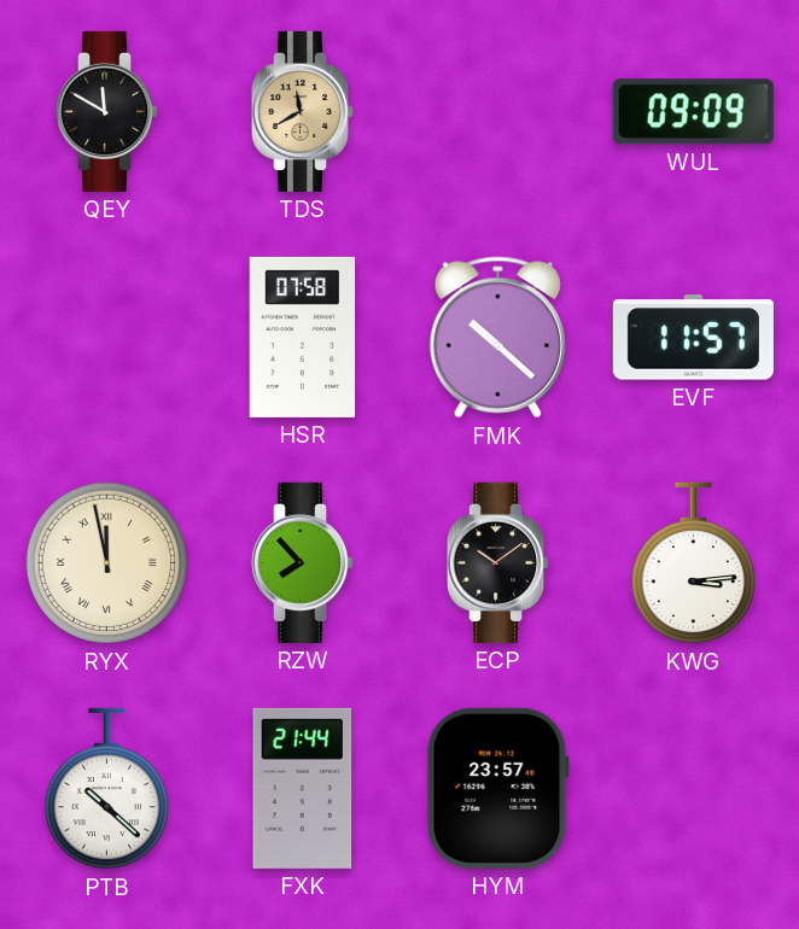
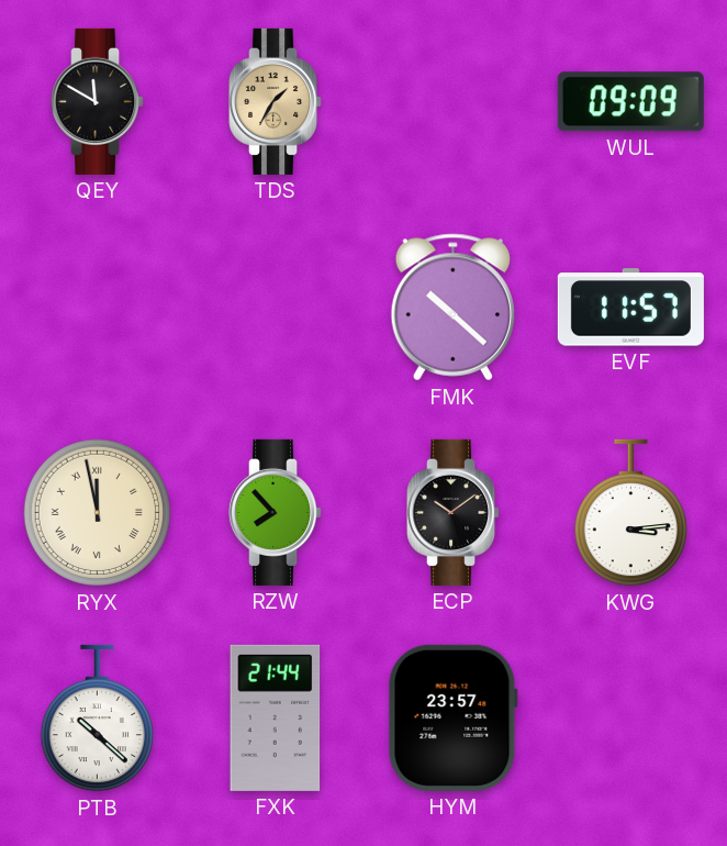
TDS: 11:40 -> 1:35
HSR: 07:58 -> none
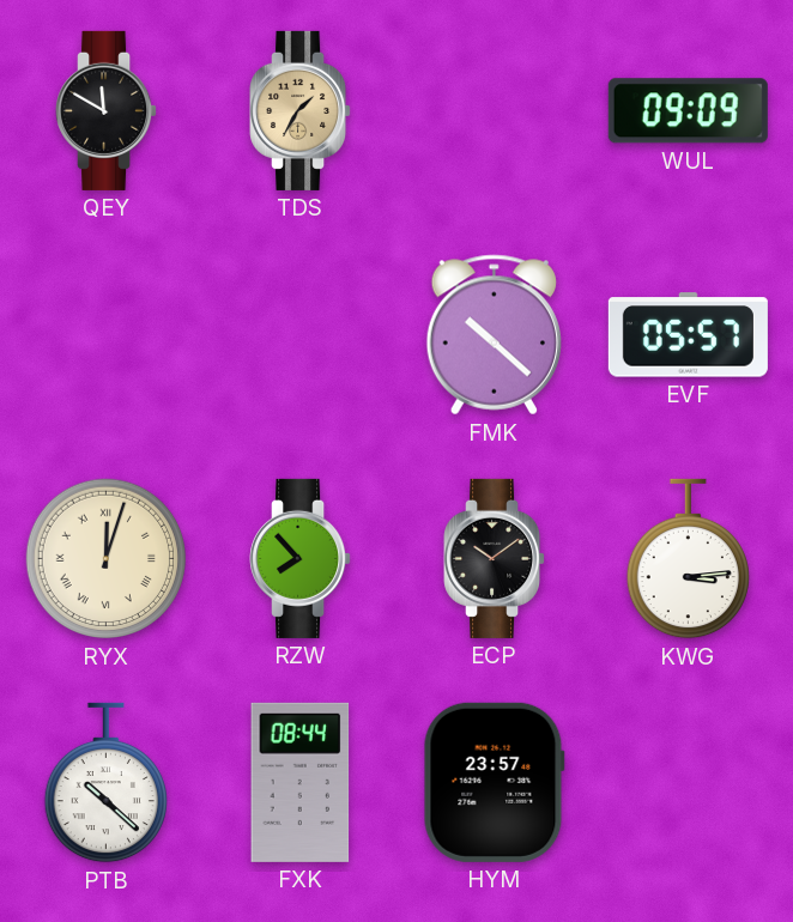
EVF: 11:57 -> 05:57
RYX: 11:58 -> 12:03
FXK: 21:44 -> 08:44
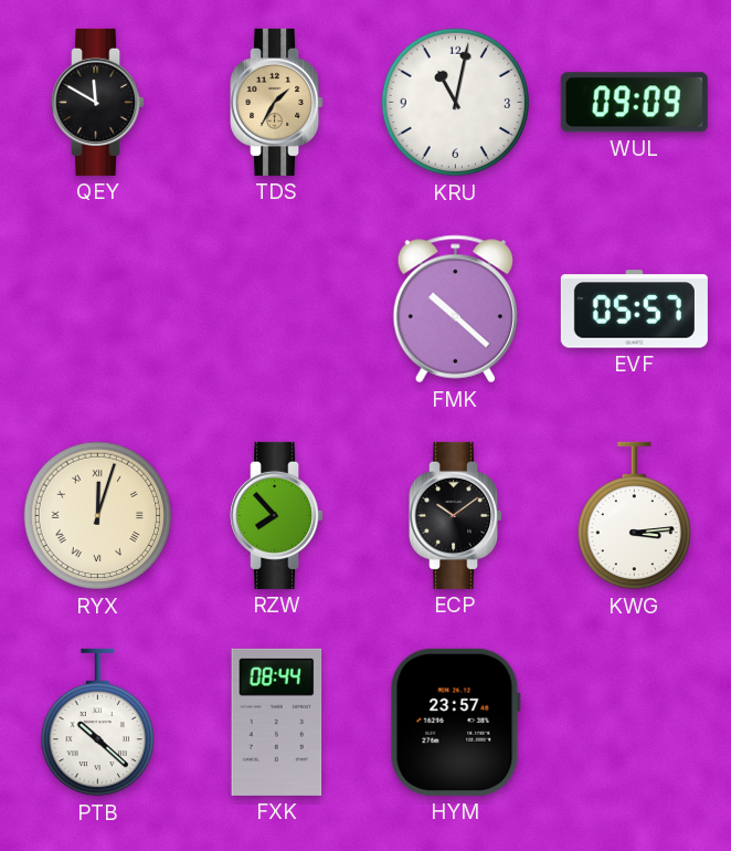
KRU: none -> 11:02
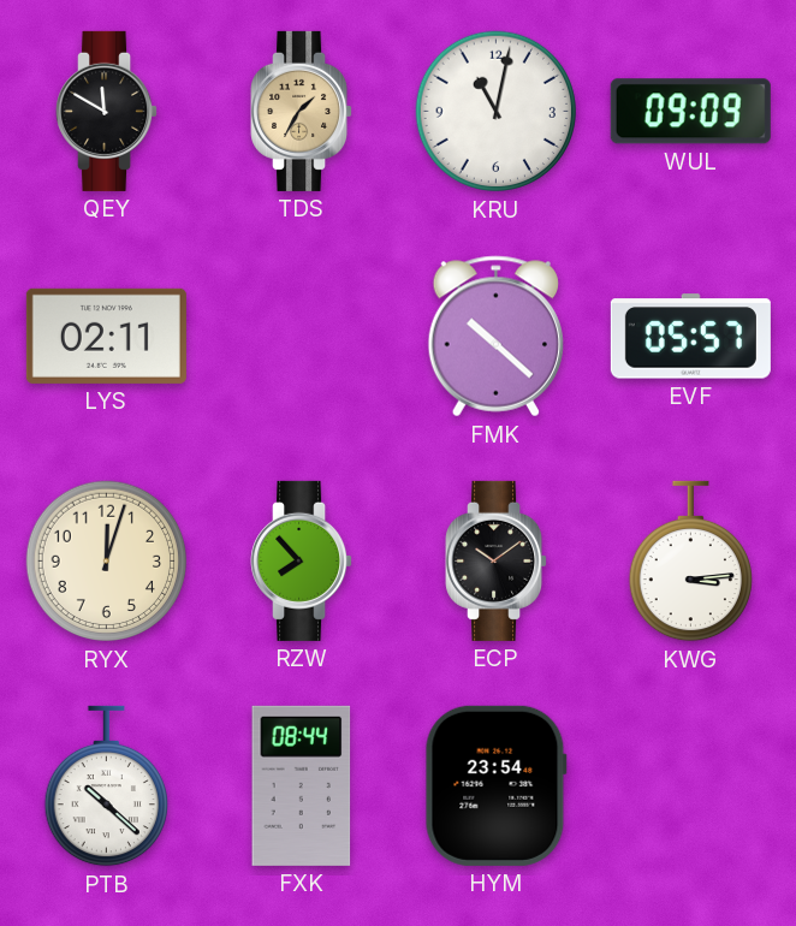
LYS: none -> 02:11
RYX numerals: Roman -> Arabic
HYM: 23:57 -> 23:54
